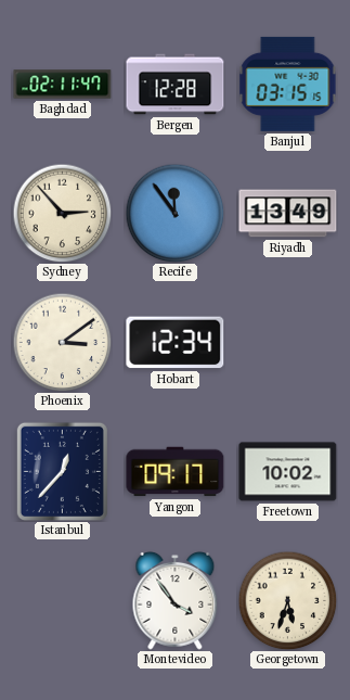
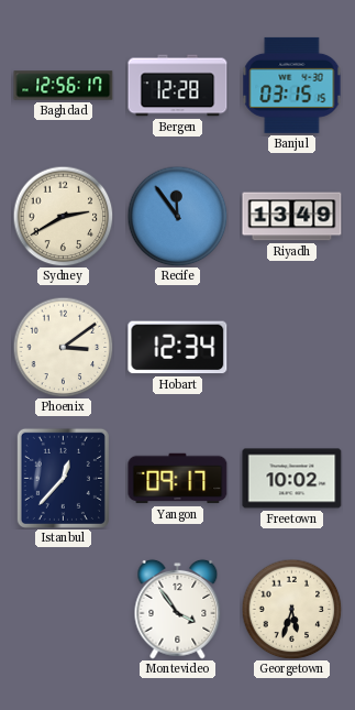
Baghdad: 02:11 -> 12:56
Sydney: 2:53 -> 2:40
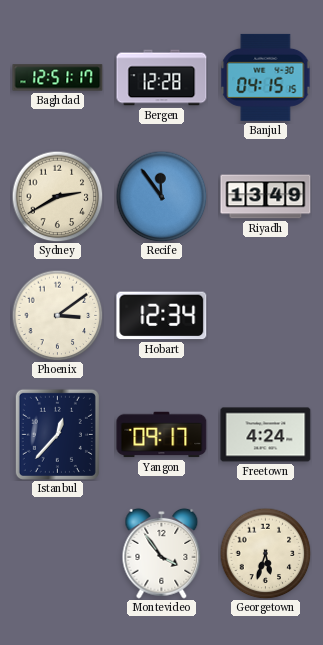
Baghdad: 12:56 -> 12:51
Banjul: 03:15 -> 04:15
Freetown: 10:02 -> 4:24
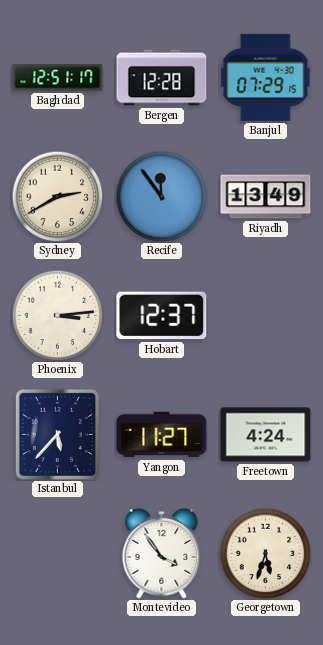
Banjul: 04:15 -> 07:29
Phoenix: 3:09 -> 3:14
Hobart: 12:34 -> 12:37
Istanbul: 12:37 -> 5:37
Yangon: 09:17 -> 11:27
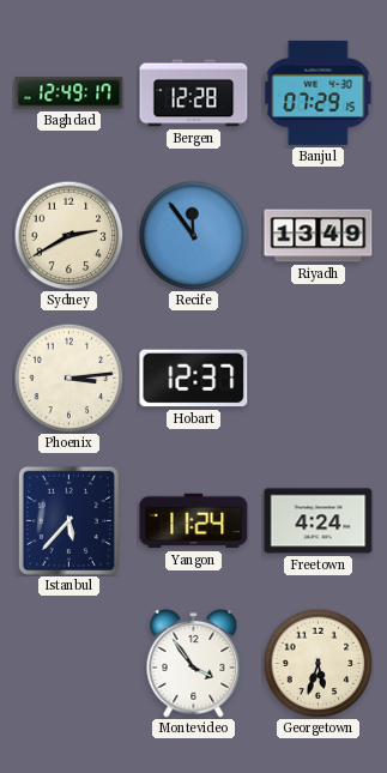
Baghdad: 12:51 -> 12:49
Yangon: 11:27 -> 11:24
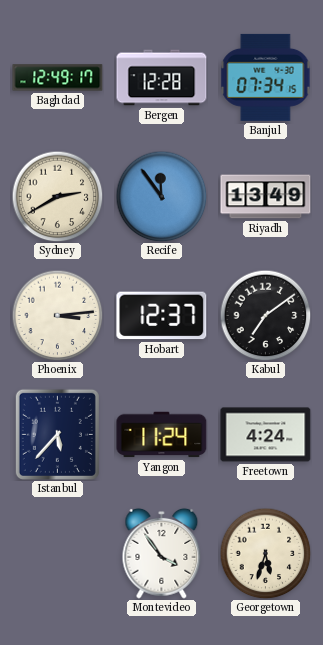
Banjul: 07:29 -> 07:34
Kabul: none -> 7:09
